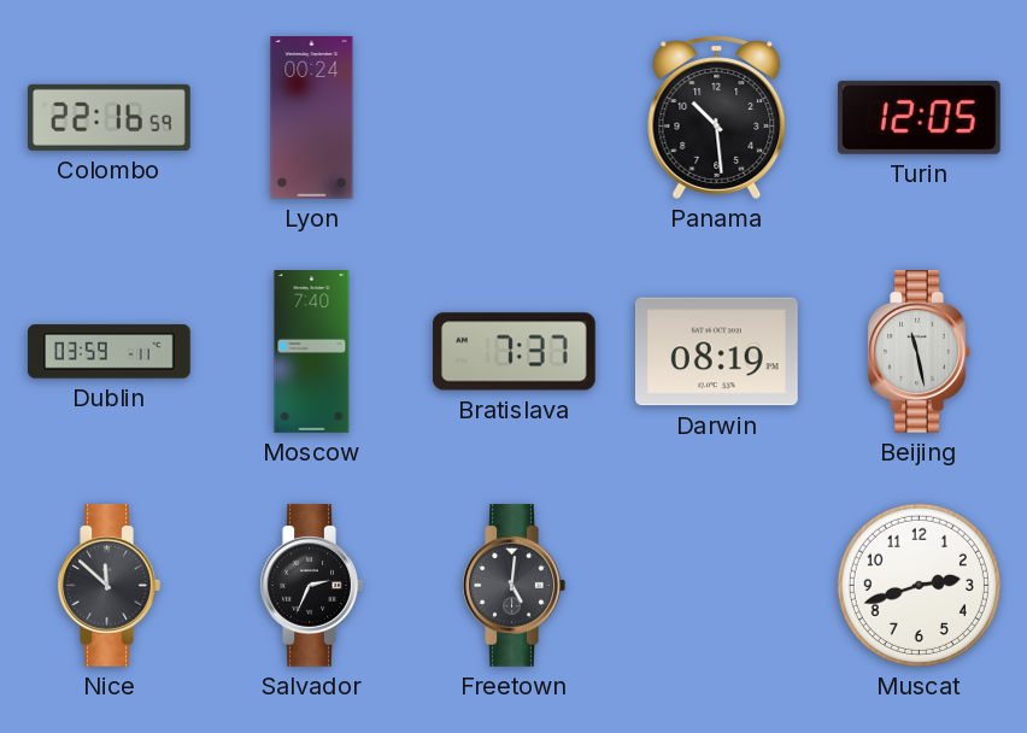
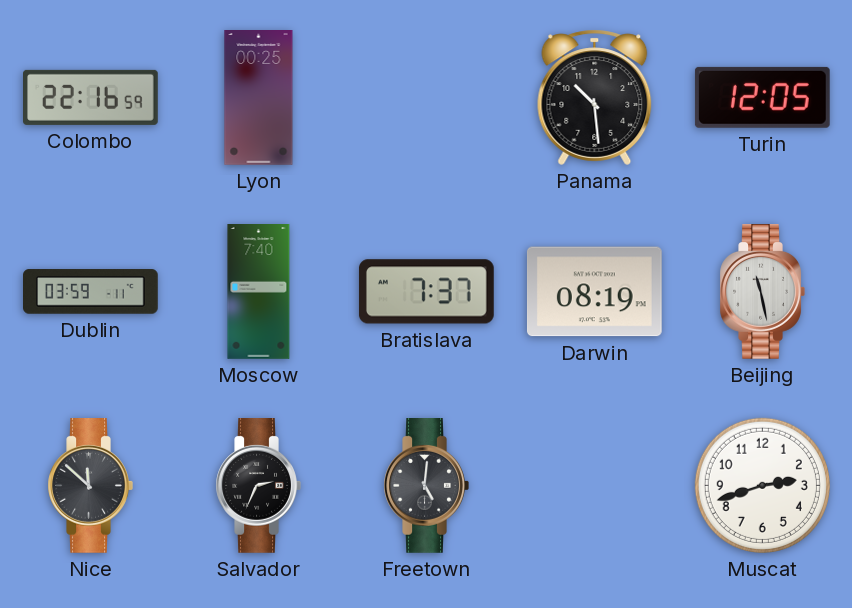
Lyon: 00:24 -> 00:25
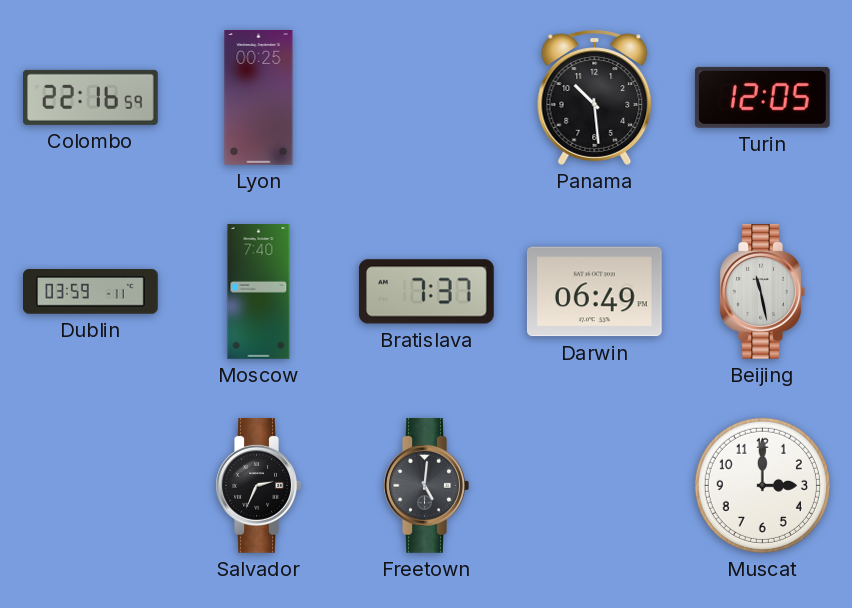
Darwin: 08:19 -> 06:49
Nice: 11:52 -> none
Muscat: 2:42 -> 3:00
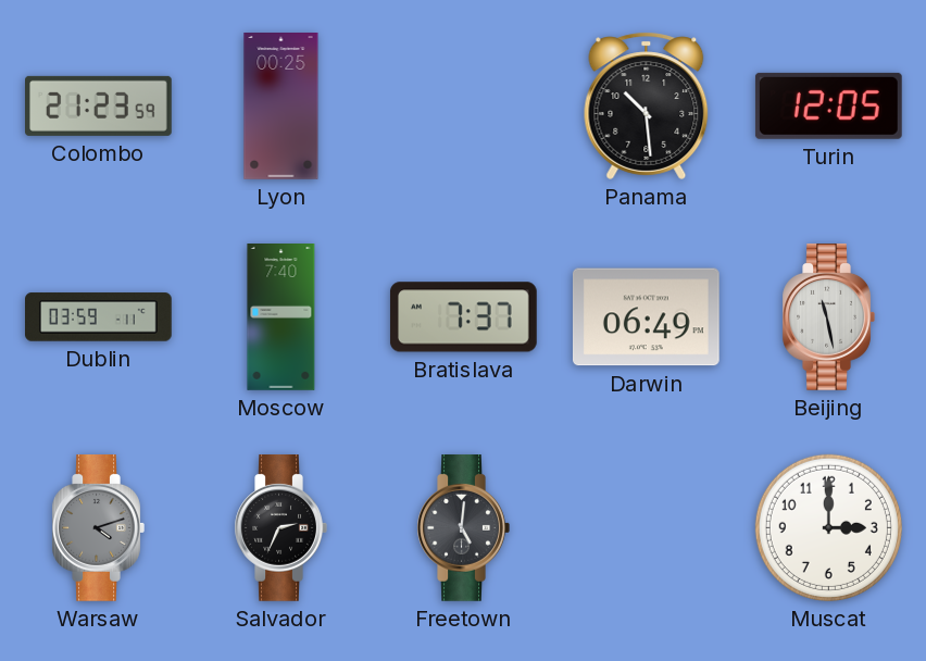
Colombo: 22:16 -> 21:23
Warsaw: none -> 4:12
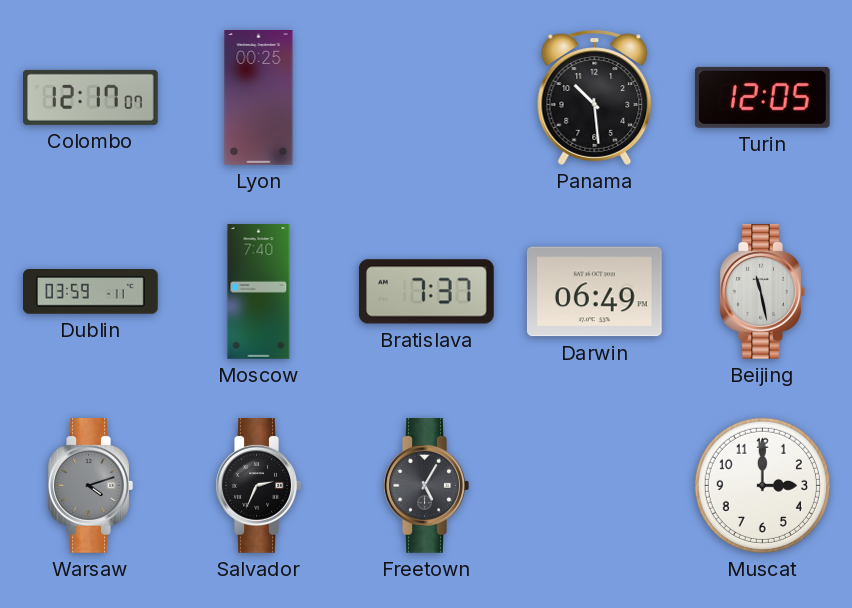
Colombo: 21:23 -> 12:17
Freetown: 5:01 -> 5:05
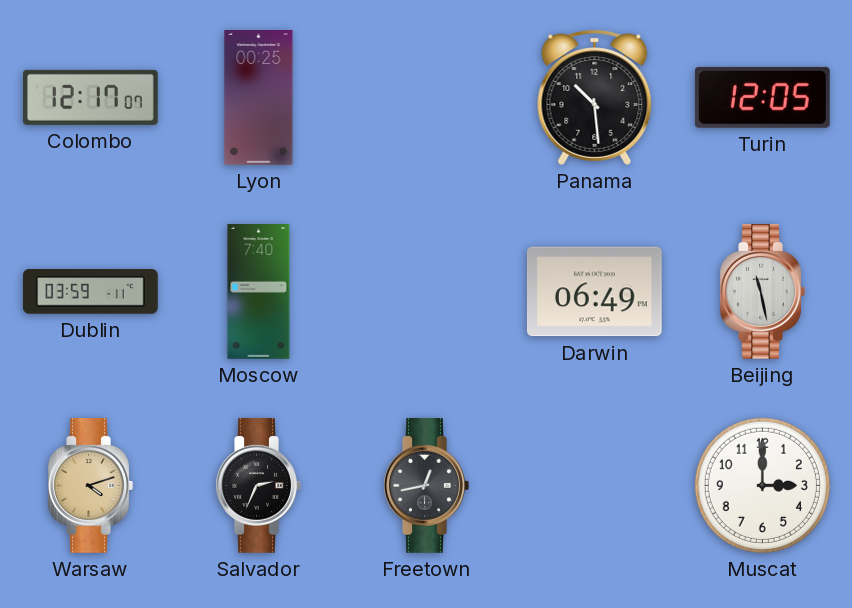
Bratislava: 7:37 -> none
Warsaw dial: grey -> champagne
Freetown: 5:05 -> 12:43
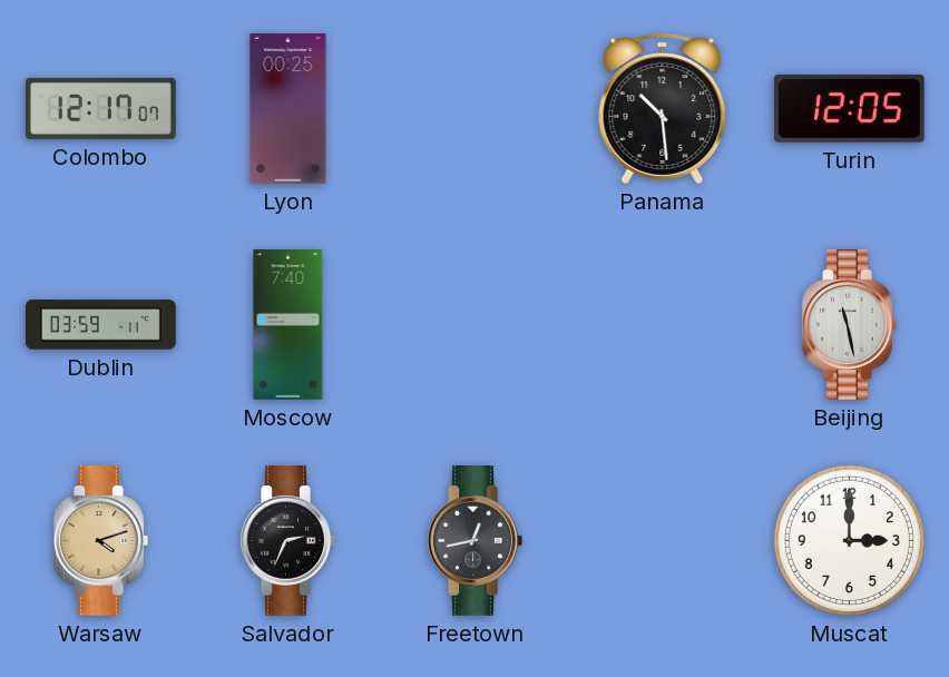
Darwin: 06:49 -> none
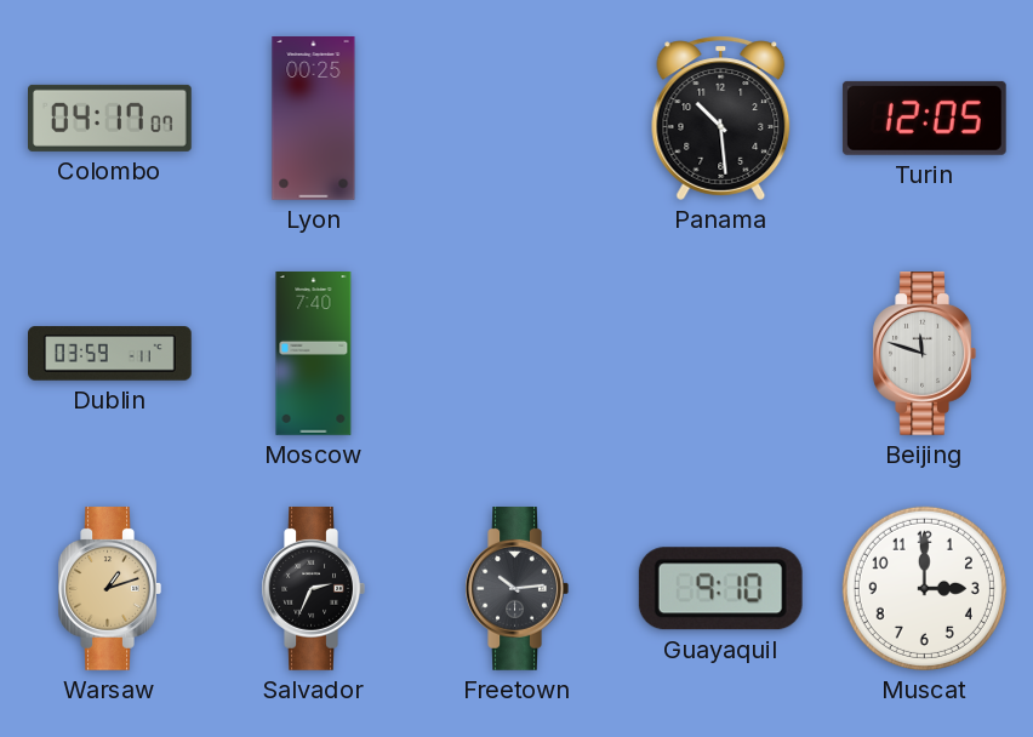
Colombo: 12:17 -> 04:17
Beijing: 11:28 -> 11:48
Warsaw: 4:12 -> 1:12
Freetown: 12:43 -> 10:14
Guayaquil: none -> 9:10
